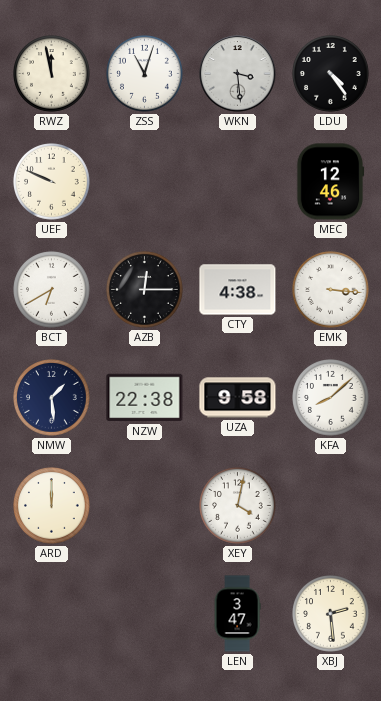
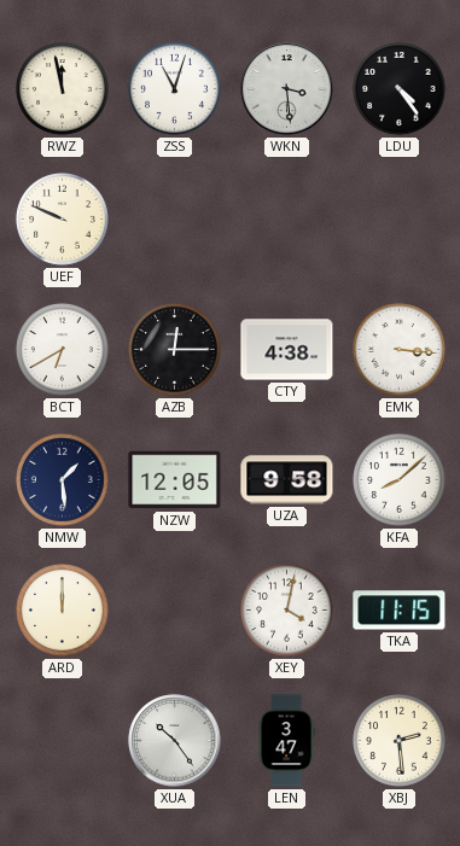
MEC: 12:46 -> none
NZW: 22:38 -> 12:05
TKA: none -> 11:15
XUA: none -> 10:24
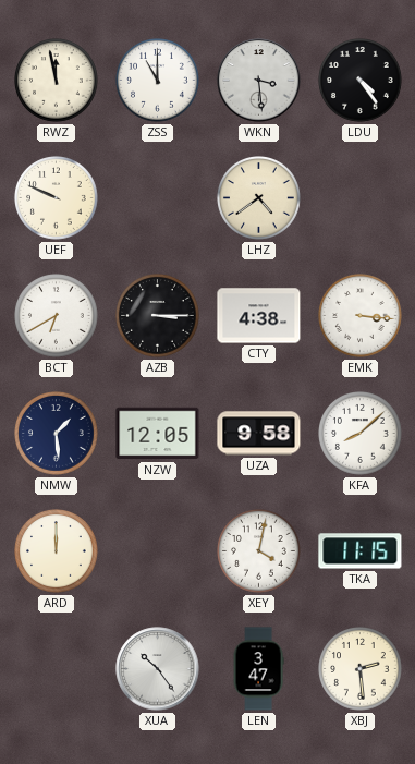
ZSS: 11:03 -> 11:00
LHZ: none -> 4:39
AZB: 12:15 -> 3:15
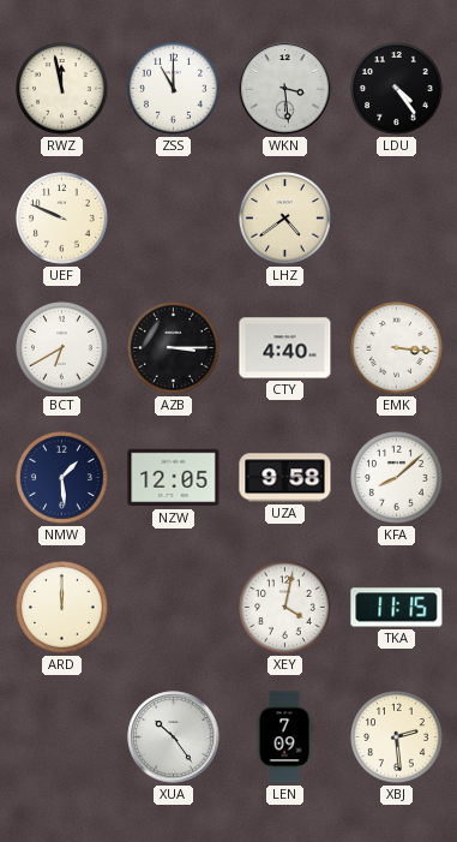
CTY: 4:38 -> 4:40
LEN: 3:47 -> 7:09
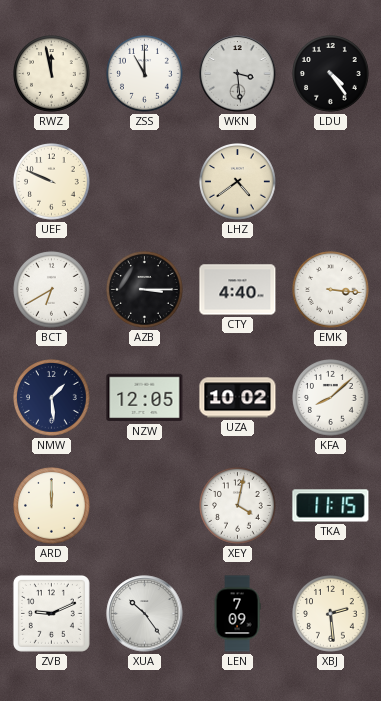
UZA: 9:58 -> 10:02
ZVB: none -> 9:11
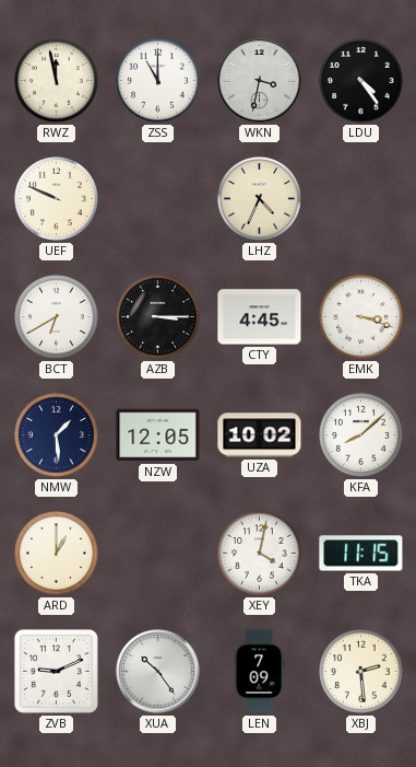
WKN: 3:29 -> 3:32
LHZ: 4:39 -> 4:34
CTY: 4:40 -> 4:45
EMK: 3:16 -> 3:18
ARD: 12:00 -> 1:00
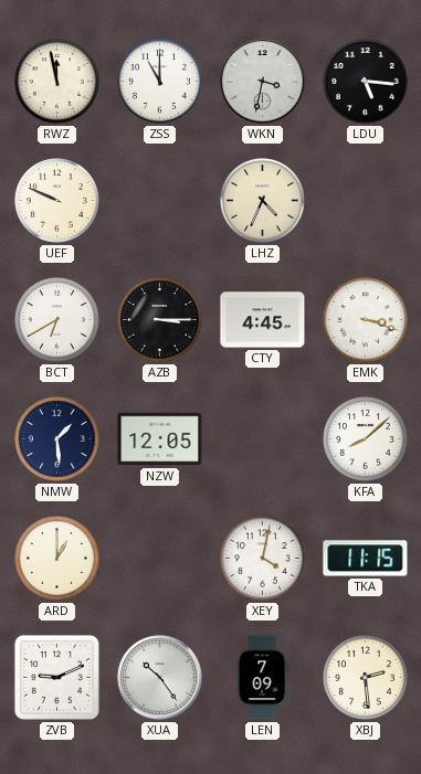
LDU: 4:24 -> 5:16
UZA: 10:02 -> none
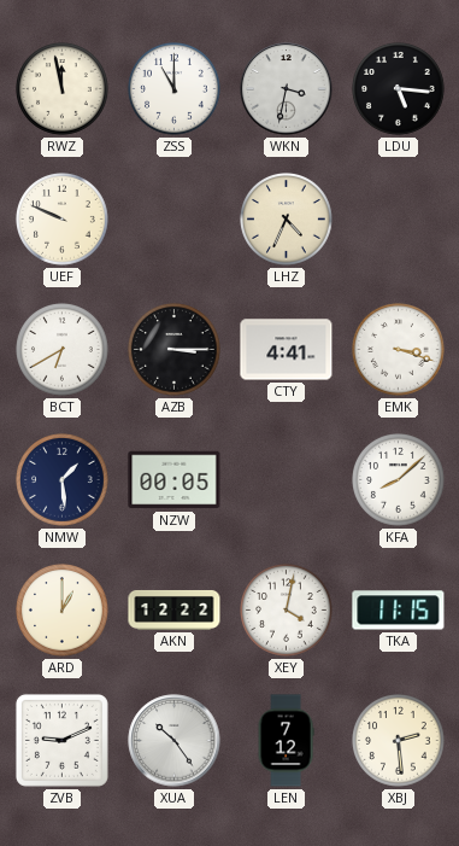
CTY: 4:45 -> 4:41
NZW: 12:05 -> 00:05
AKN: none -> 12:22
LEN: 7:09 -> 7:12
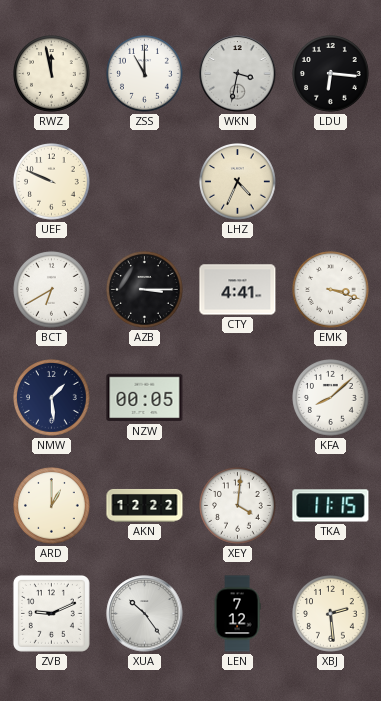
LDU: 5:16 -> 6:16
XEY: 4:02 -> 4:01
